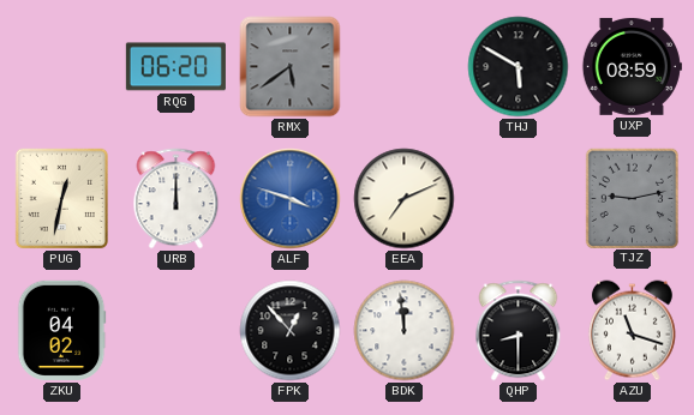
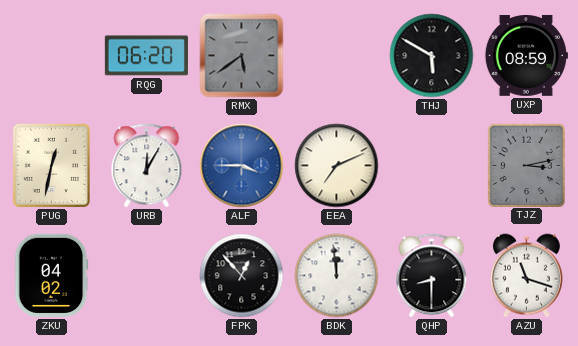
URB: 12:00 -> 12:05
ALF: 3:48 -> 3:45
TJZ: 9:13 -> 3:13
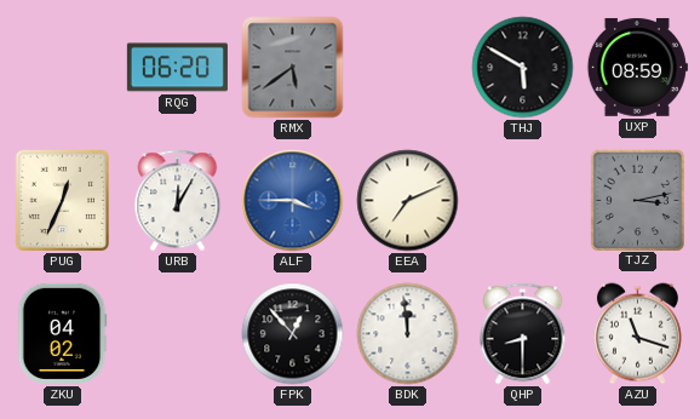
PUG: 12:32 -> 12:34
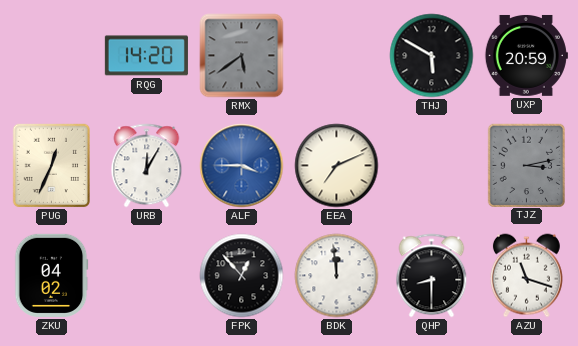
RQG: 06:20 -> 14:20
UXP: 08:59 -> 20:59
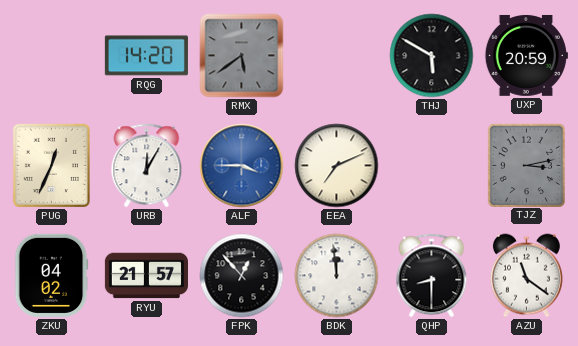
RYU: none -> 21:57
AZU: 11:18 -> 11:21
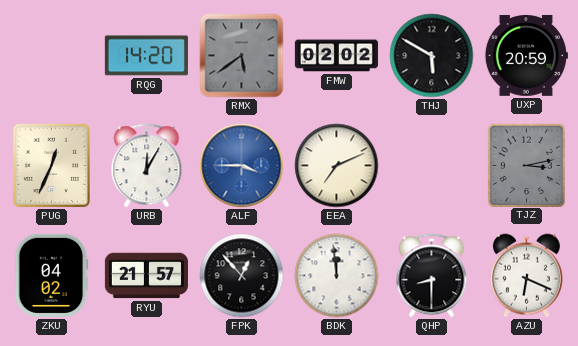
FMW: none -> 02:02
AZU: 11:21 -> 6:19
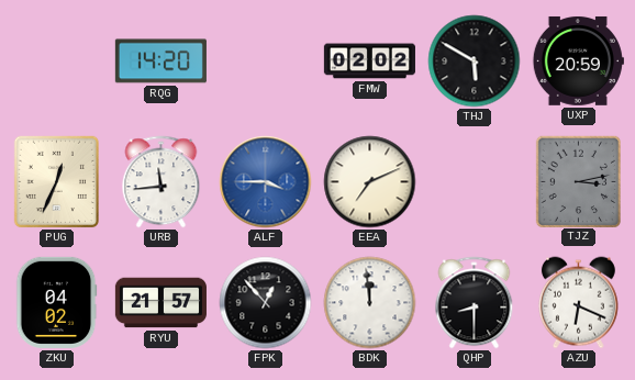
RMX: 5:39 -> none
URB: 12:05 -> 11:44
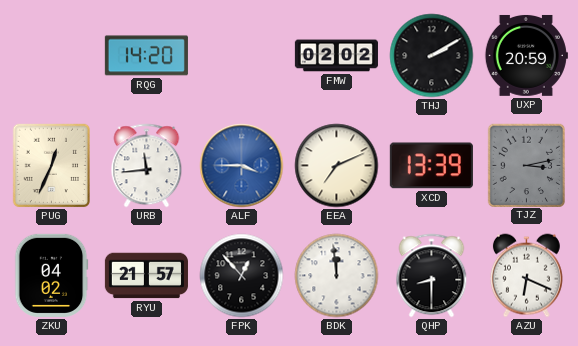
THJ: 5:50 -> 2:10
XCD: none -> 13:39
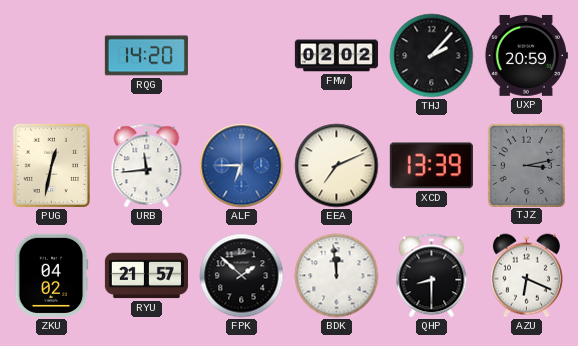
THJ: 2:10 -> 2:07
PUG: 12:34 -> 12:32
ALF: 3:45 -> 6:45
FPK: 12:53 -> 1:52
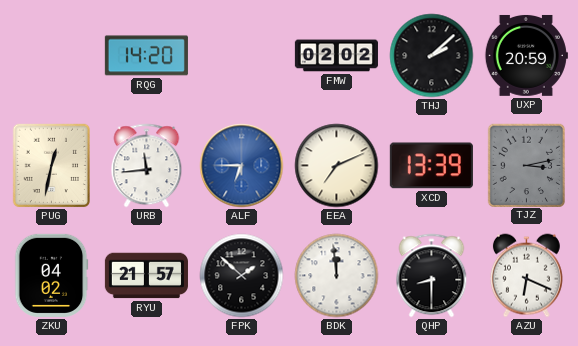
THJ: 2:07 -> 2:08
